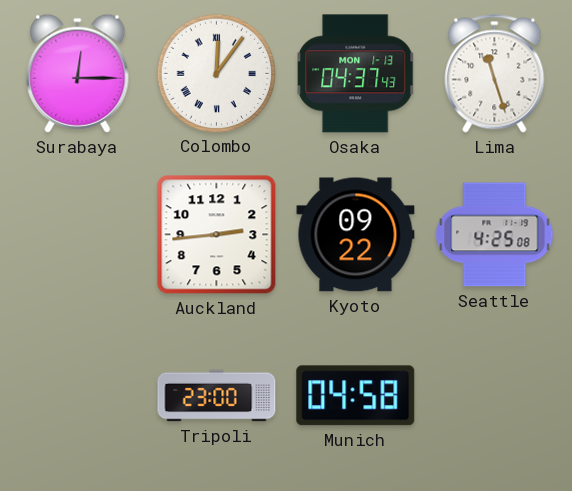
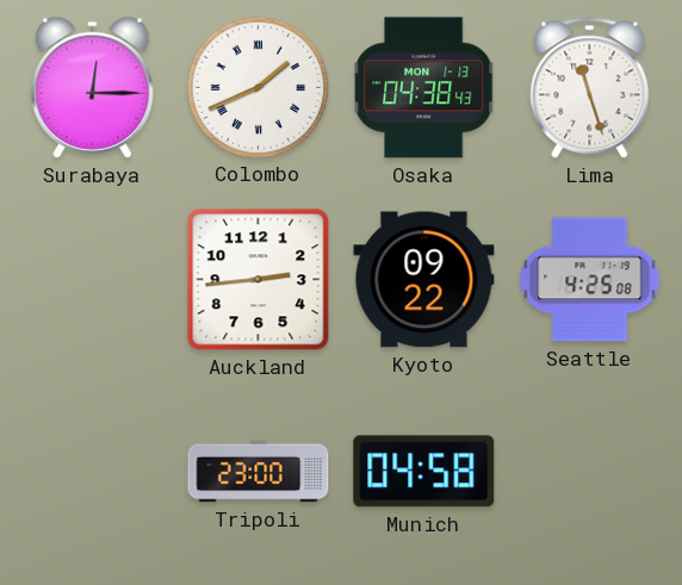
Colombo: 12:06 -> 1:41
Osaka: 04:37 -> 04:38
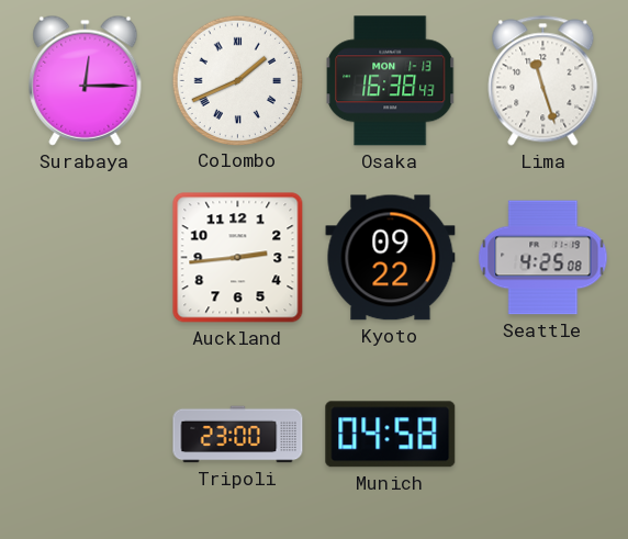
Osaka: 04:38 -> 16:38
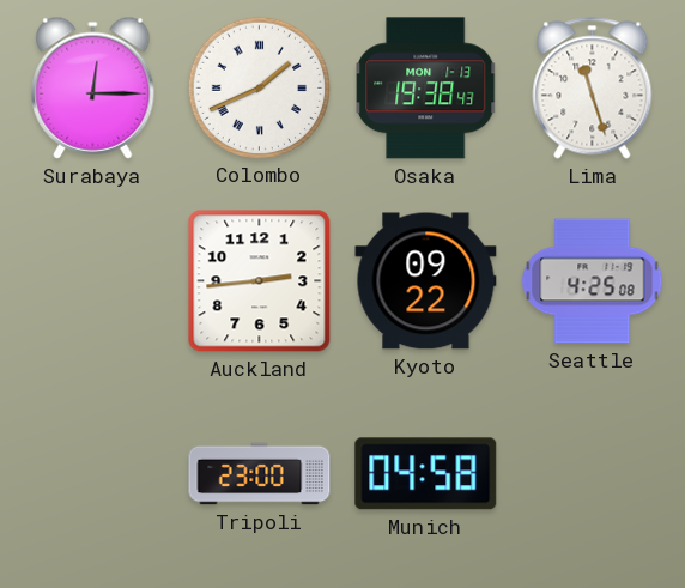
Osaka: 16:38 -> 19:38
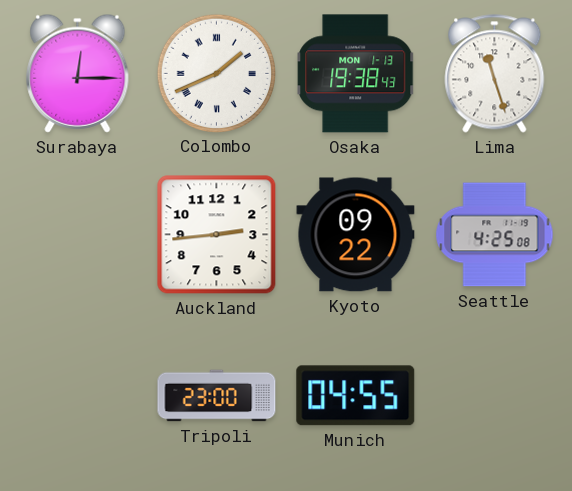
Munich: 04:58 -> 04:55
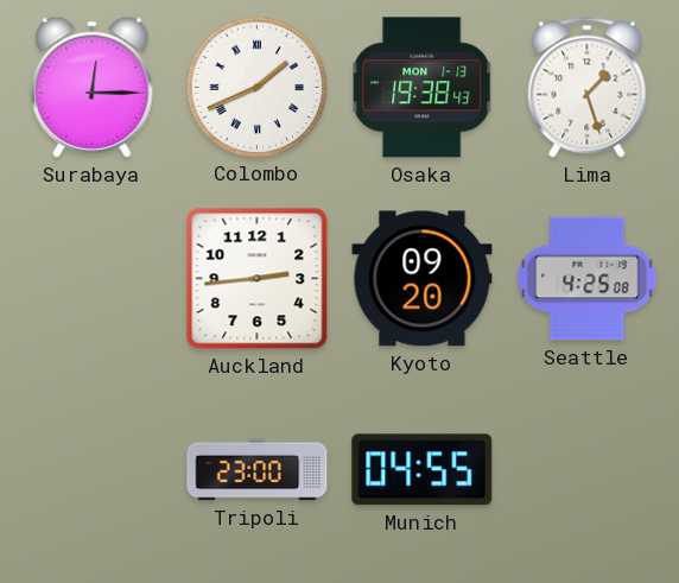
Lima: 11:27 -> 1:27
Kyoto: 09:22 -> 09:20
